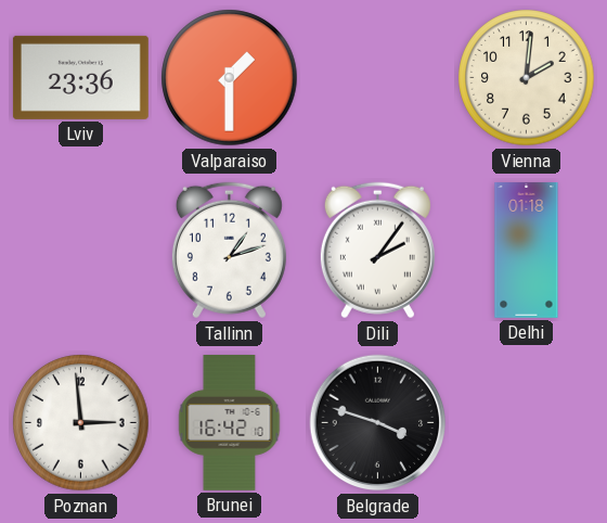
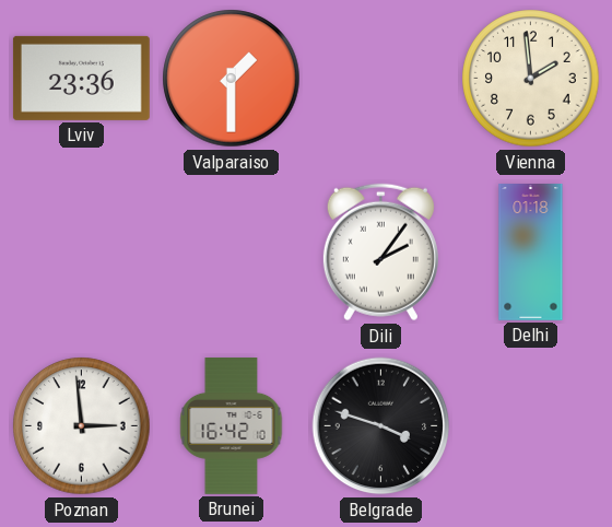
Vienna: 2:01 -> 1:59
Tallinn: 1:12 -> none
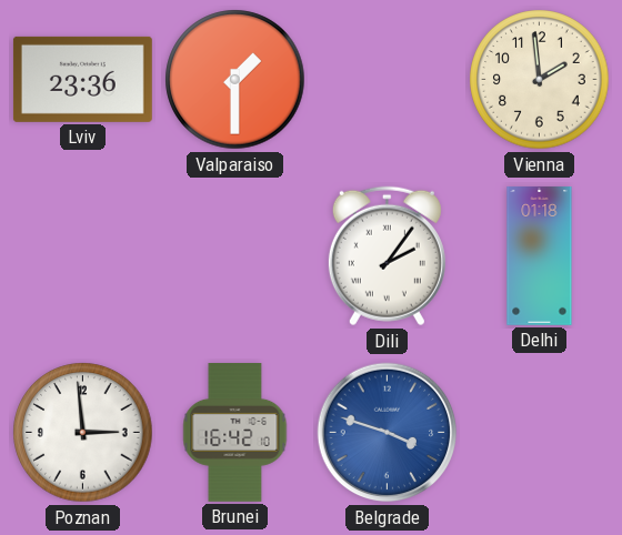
Belgrade dial: black -> blue
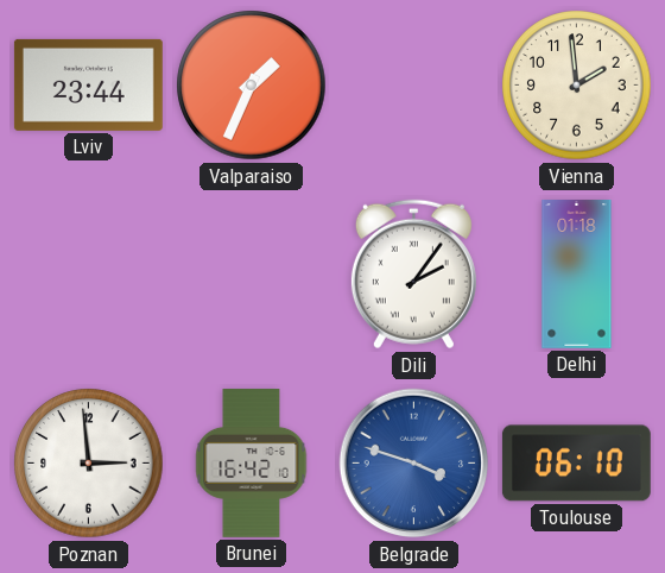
Lviv: 23:36 -> 23:44
Valparaiso: 1:30 -> 1:34
Toulouse: none -> 06:10
